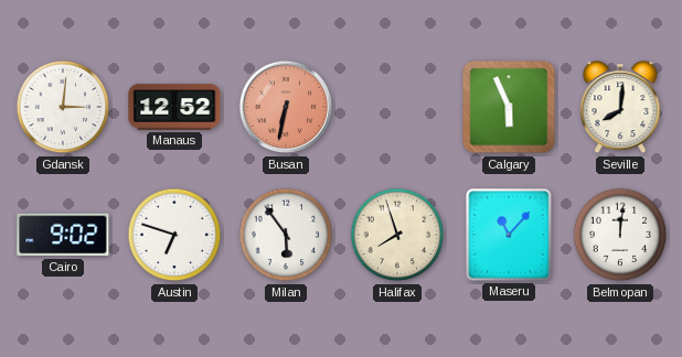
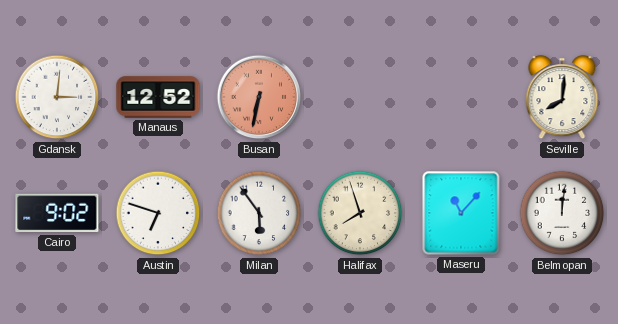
Calgary: 5:56 -> none
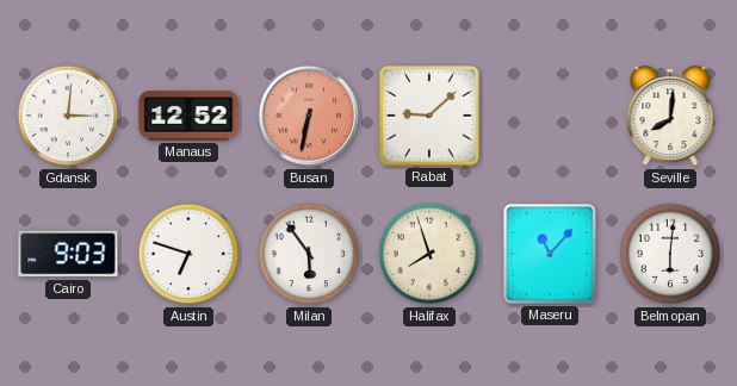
Rabat: none -> 9:08
Cairo: 9:02 -> 9:03
Belmopan: 12:01 -> 6:01
